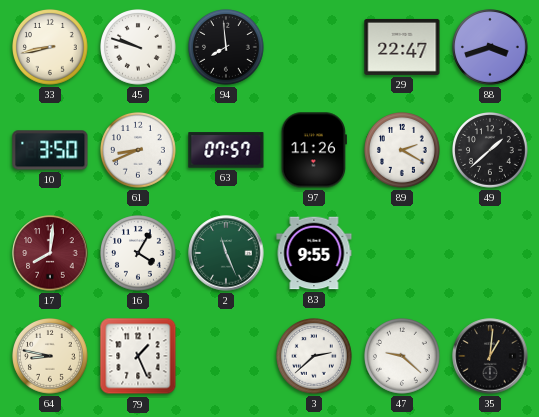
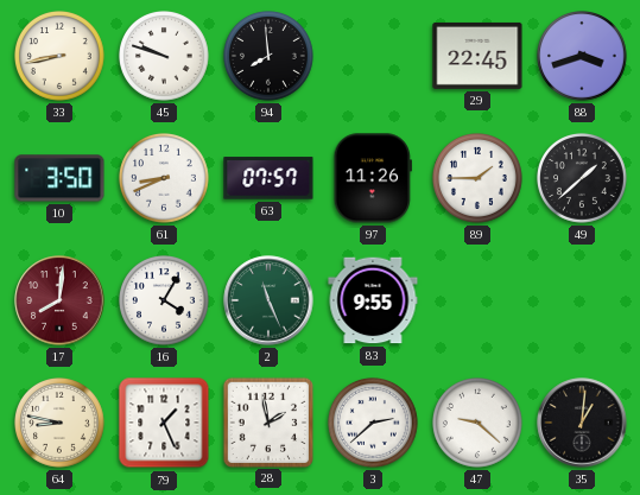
29: 22:47 -> 22:45
89: 2:20 -> 1:45
28: none -> 1:58
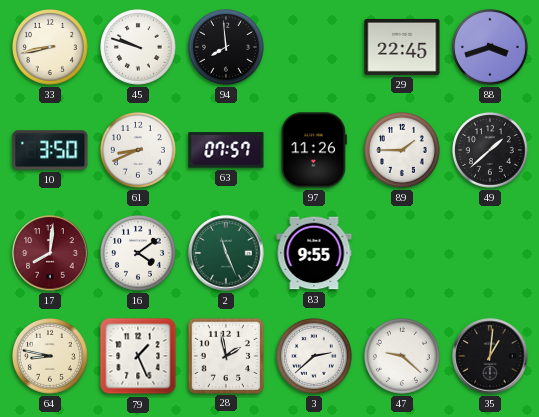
16: 4:05 -> 4:09
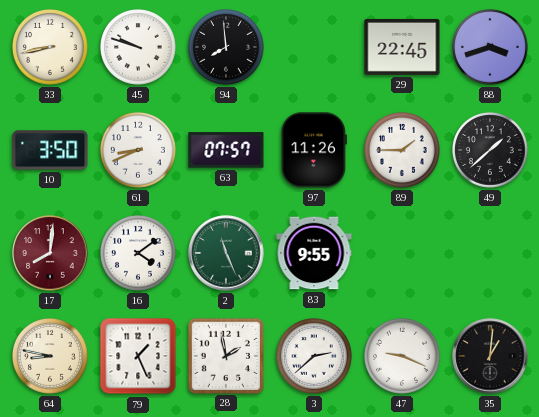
47: 9:22 -> 9:19
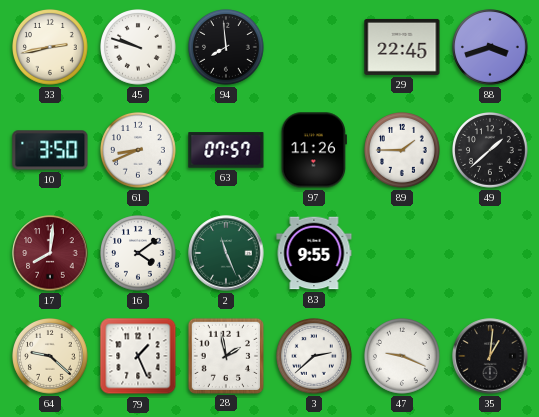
33: 8:43 -> 2:43
64: 8:47 -> 9:22
